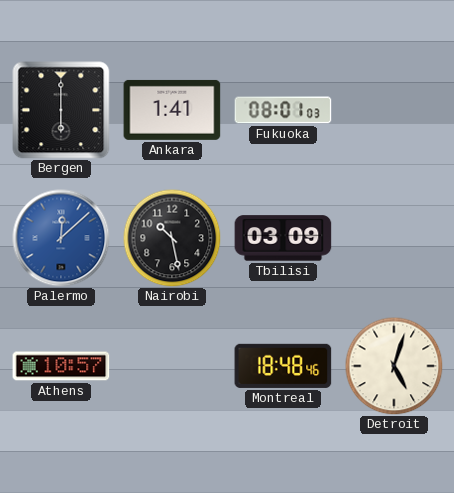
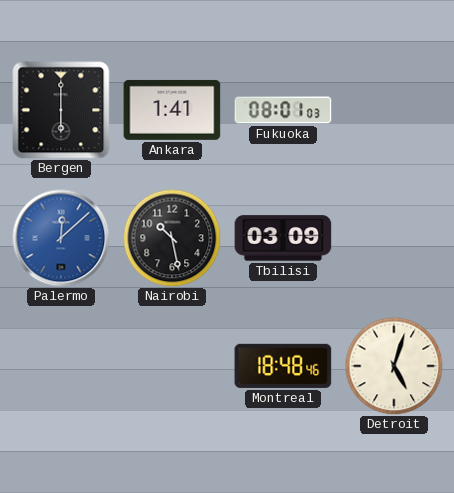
Athens: 10:57 -> none
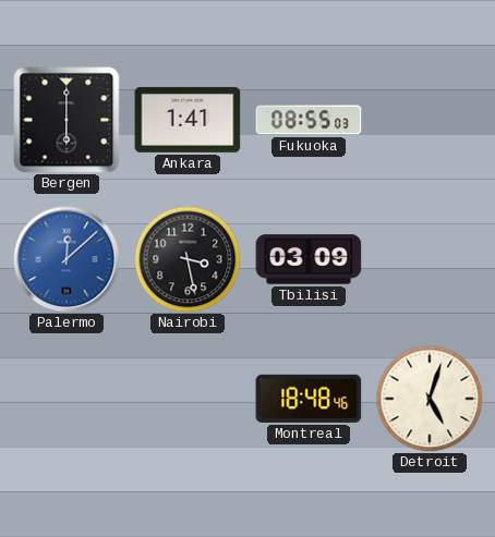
Fukuoka: 08:01 -> 08:55
Nairobi: 10:28 -> 3:28
